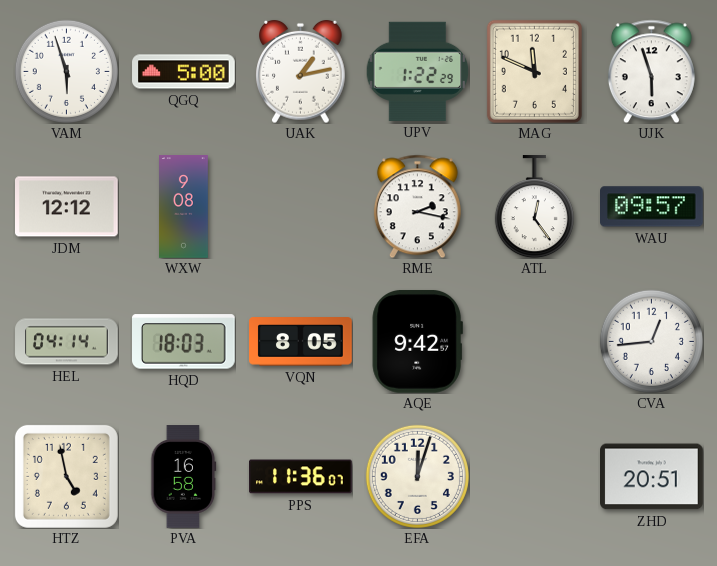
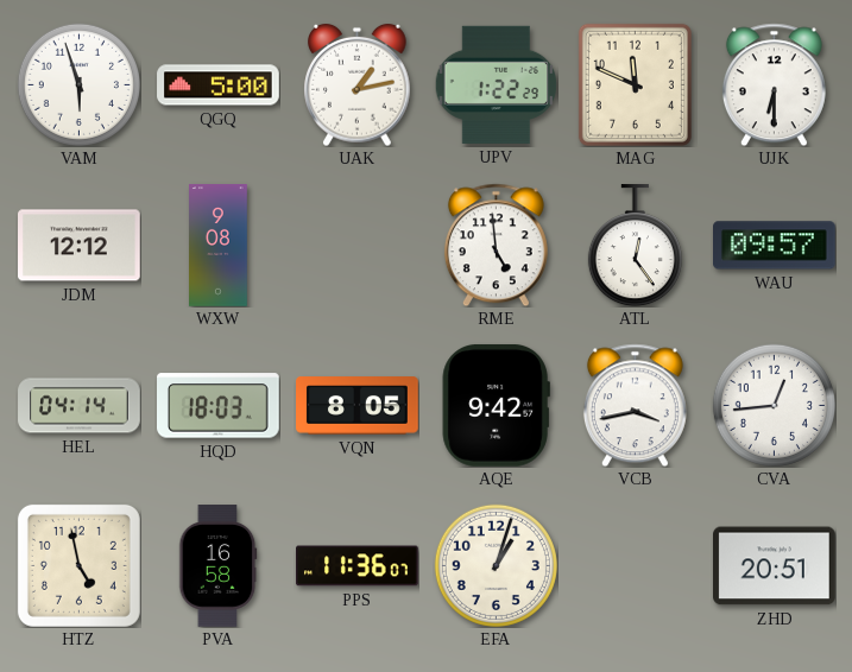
UJK: 5:57 -> 6:30
RME: 2:17 -> 4:59
VCB: none -> 3:43
EFA: 12:03 -> 1:03
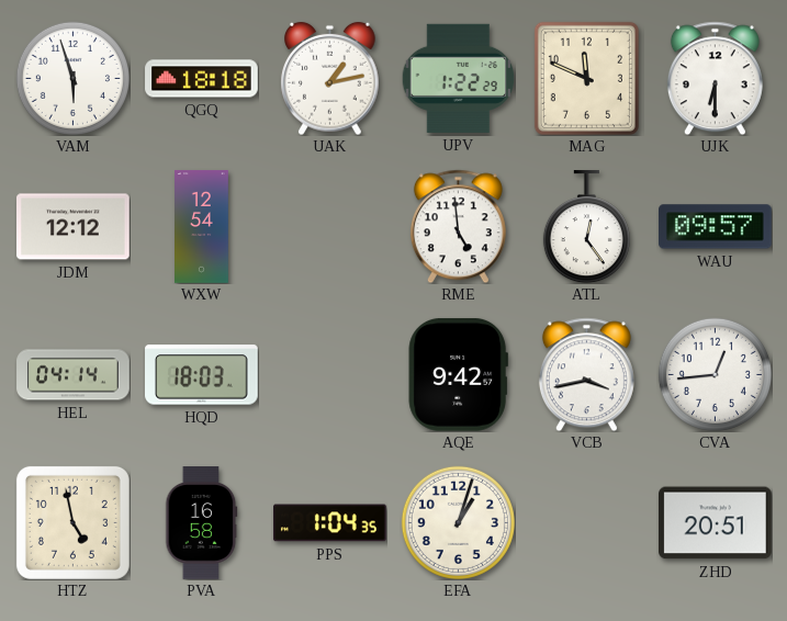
QGQ: 5:00 -> 18:18
WXW: 9:08 -> 12:54
VQN: 8:05 -> none
PPS: 11:36 -> 1:04
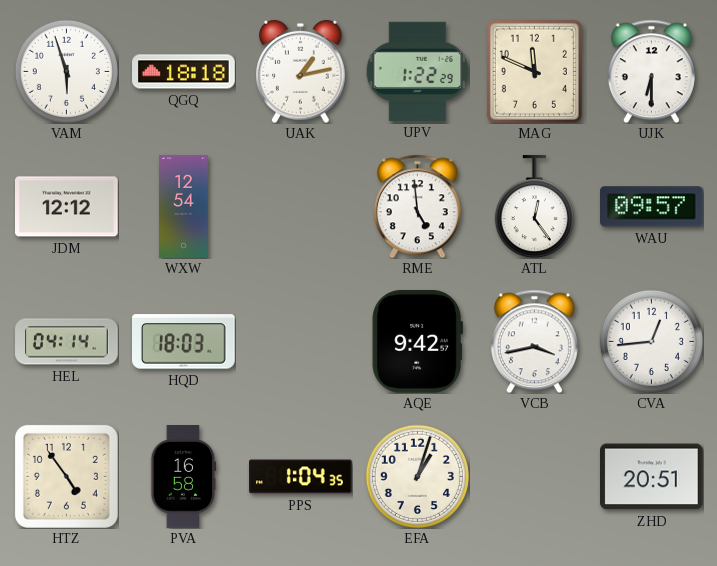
HTZ: 4:58 -> 4:54
